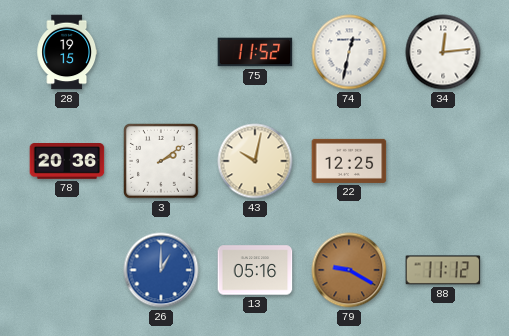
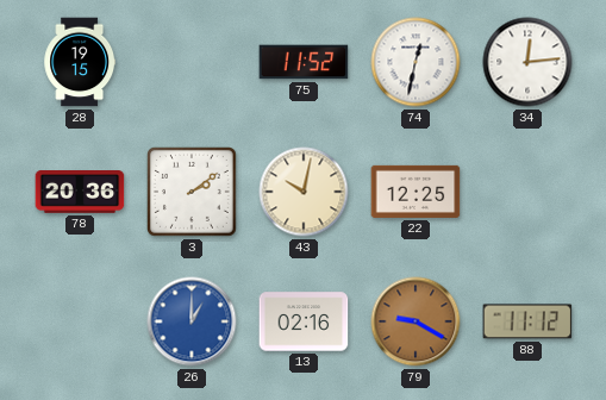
13: 05:16 -> 02:16
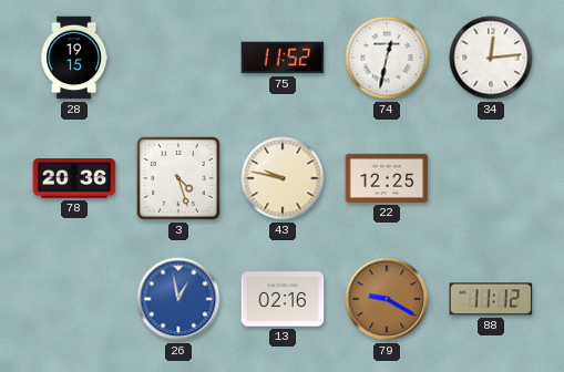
3: 2:09 -> 4:27
43: 10:02 -> 9:47
26: 1:00 -> 12:58
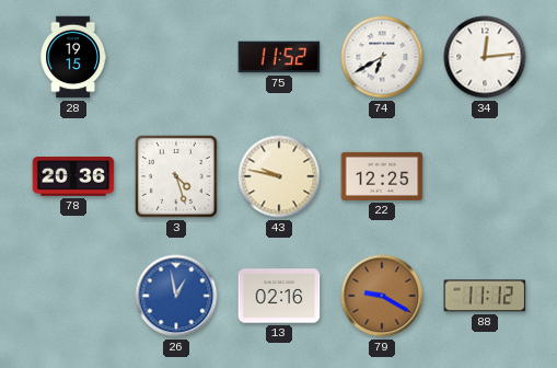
74: 12:32 -> 6:40
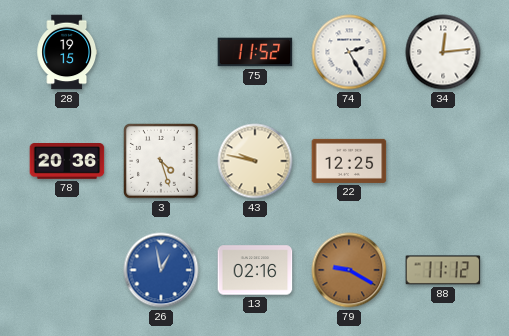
74: 6:40 -> 2:25
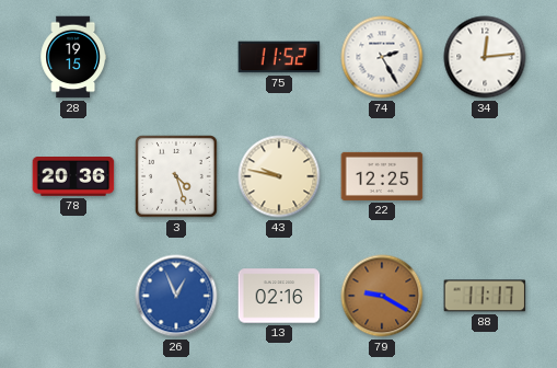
26: 12:58 -> 12:56
88: 11:12 -> 11:17
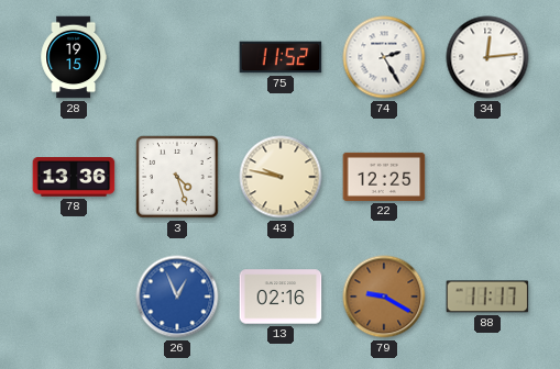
78: 20:36 -> 13:36
